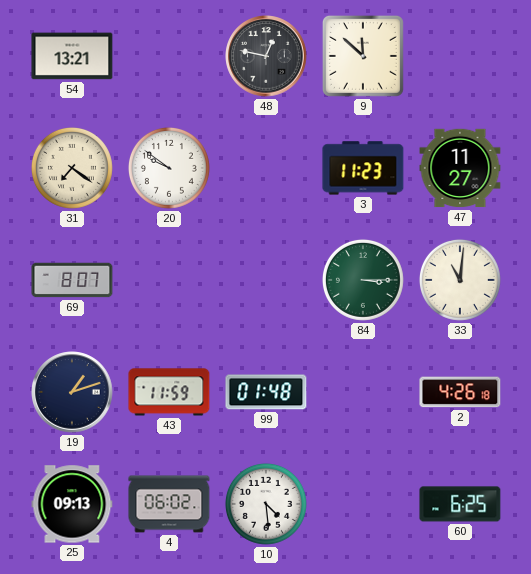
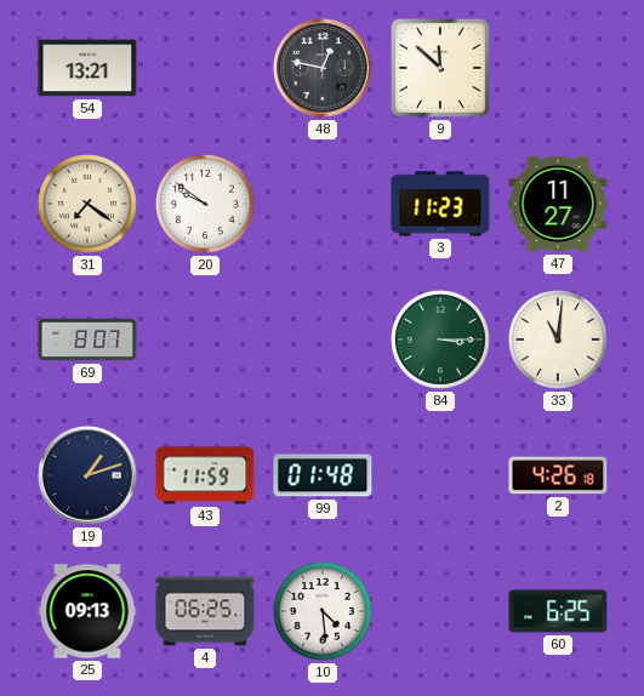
4: 06:02 -> 06:25
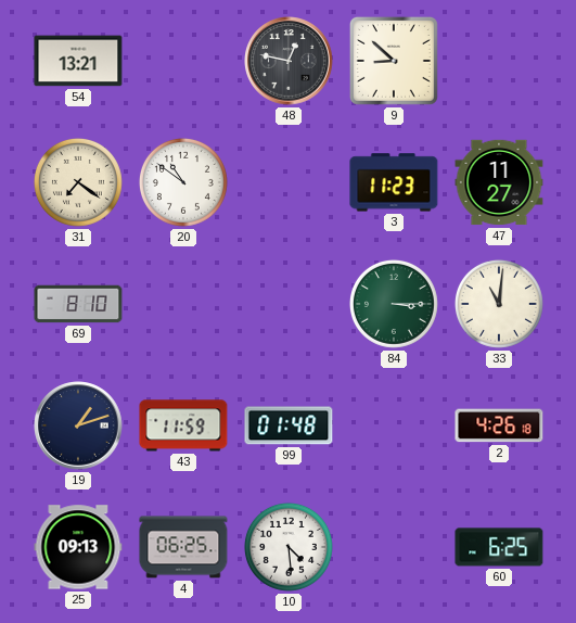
9: 11:52 -> 8:52
20: 9:51 -> 10:51
69: 8:07 -> 8:10
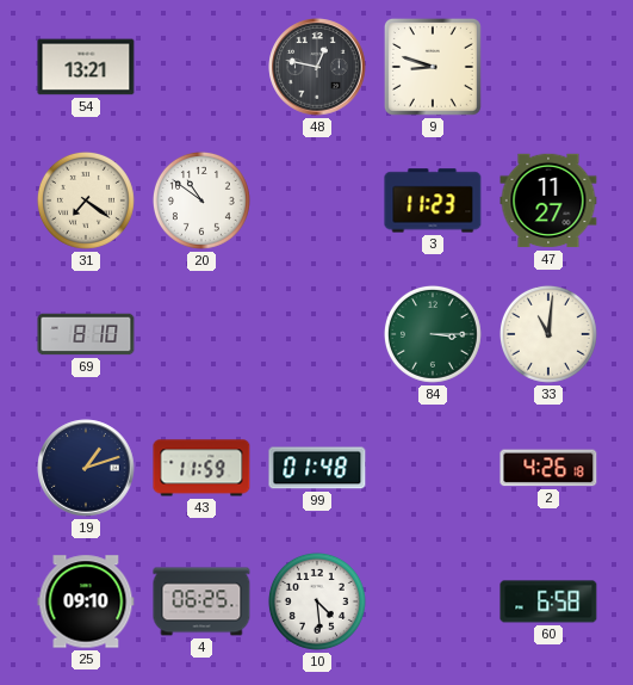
9: 8:52 -> 8:48
25: 09:13 -> 09:10
60: 6:25 -> 6:58
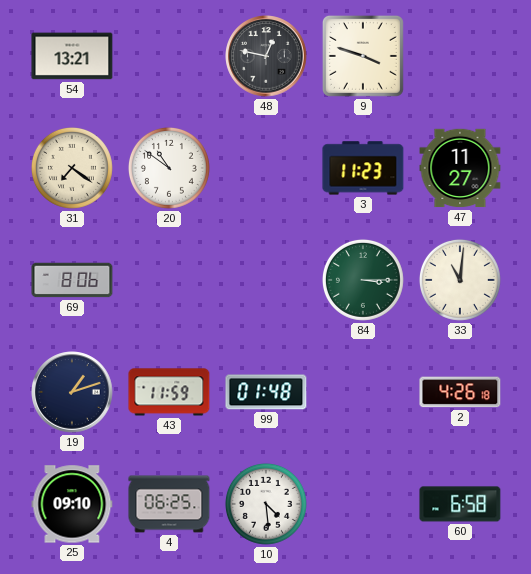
9: 8:48 -> 3:48
69: 8:10 -> 8:06
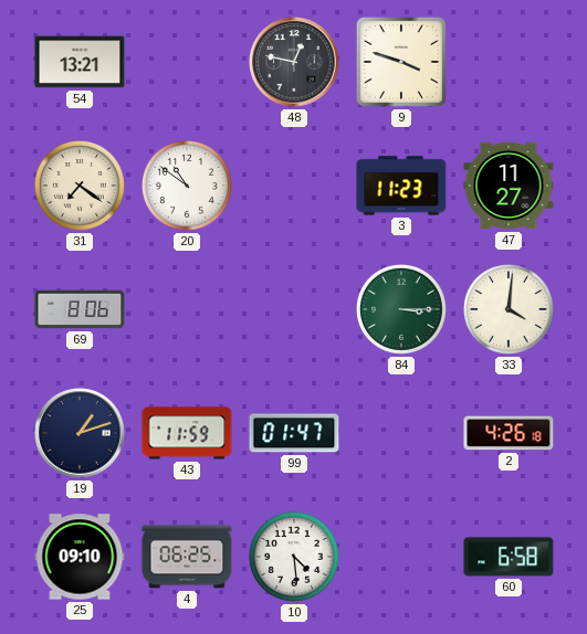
33: 11:01 -> 4:01
99: 01:48 -> 01:47
